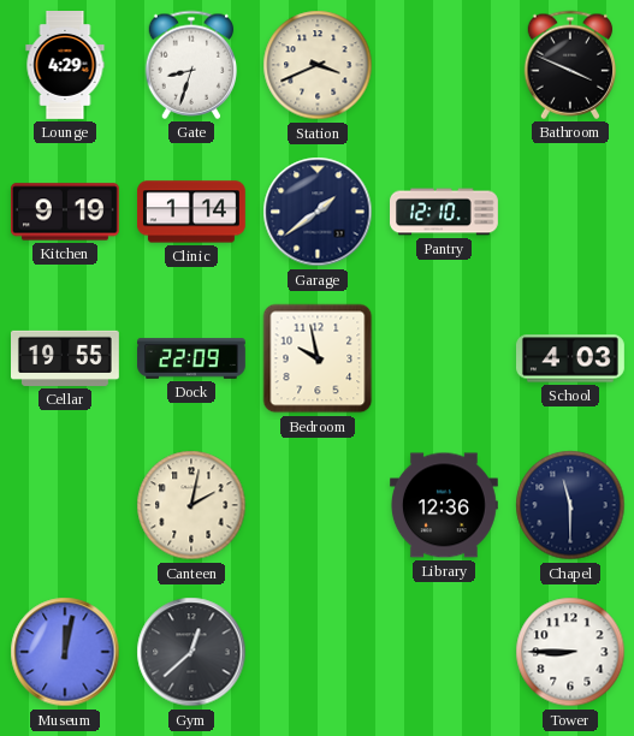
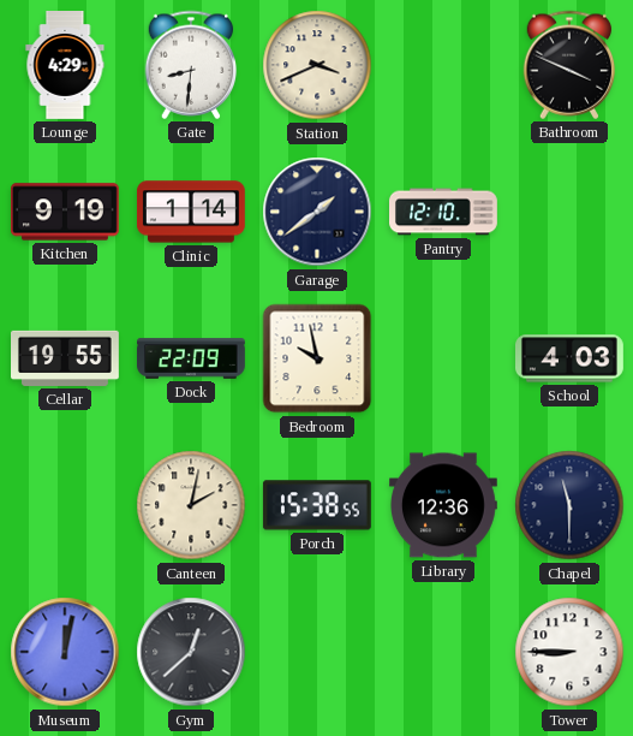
Gate: 8:33 -> 8:31
Porch: none -> 15:38
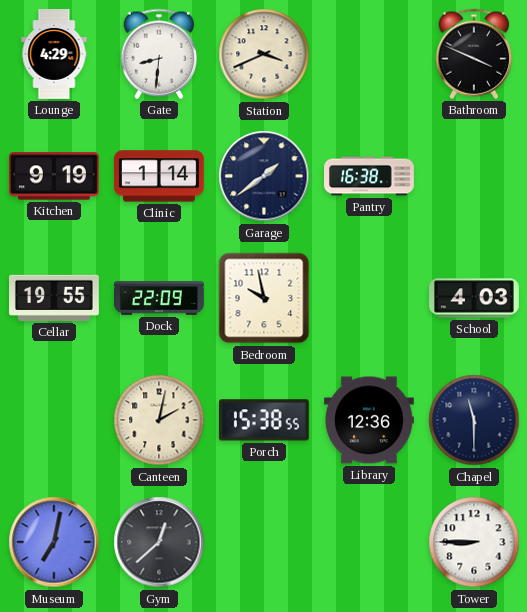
Pantry: 12:10 -> 16:38
Museum: 12:02 -> 7:02
